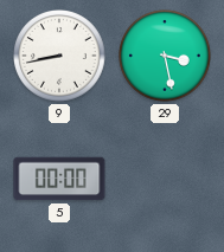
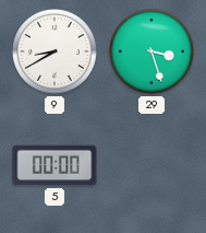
9: 8:43 -> 8:40
29: 3:28 -> 3:27
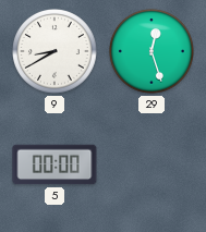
29: 3:27 -> 12:27
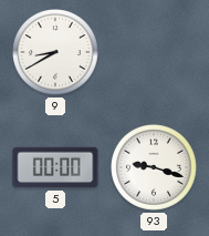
29: 12:27 -> none
93: none -> 9:18
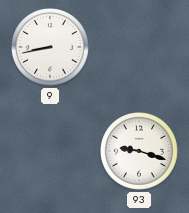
9: 8:40 -> 8:43
5: 00:00 -> none
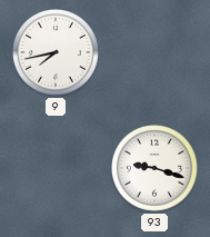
9: 8:43 -> 7:43
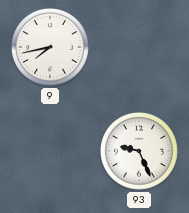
93: 9:18 -> 9:26
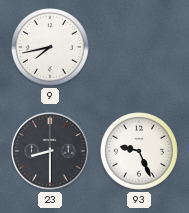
23: none -> 8:30
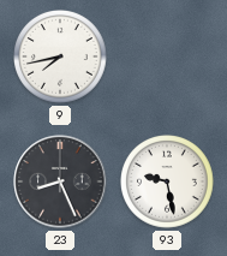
23: 8:30 -> 8:26
93: 9:26 -> 9:28
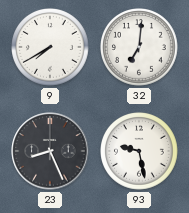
9: 7:43 -> 7:40
32: none -> 7:01
